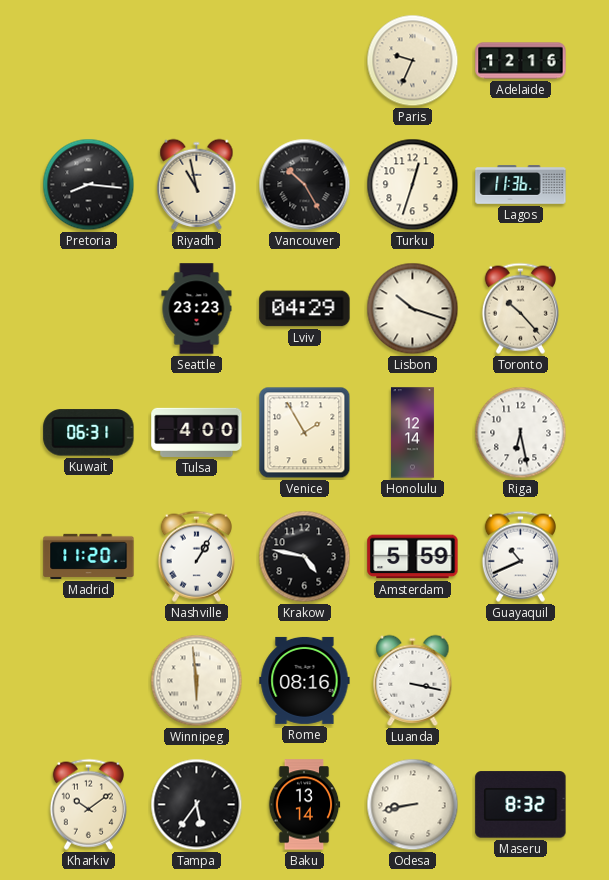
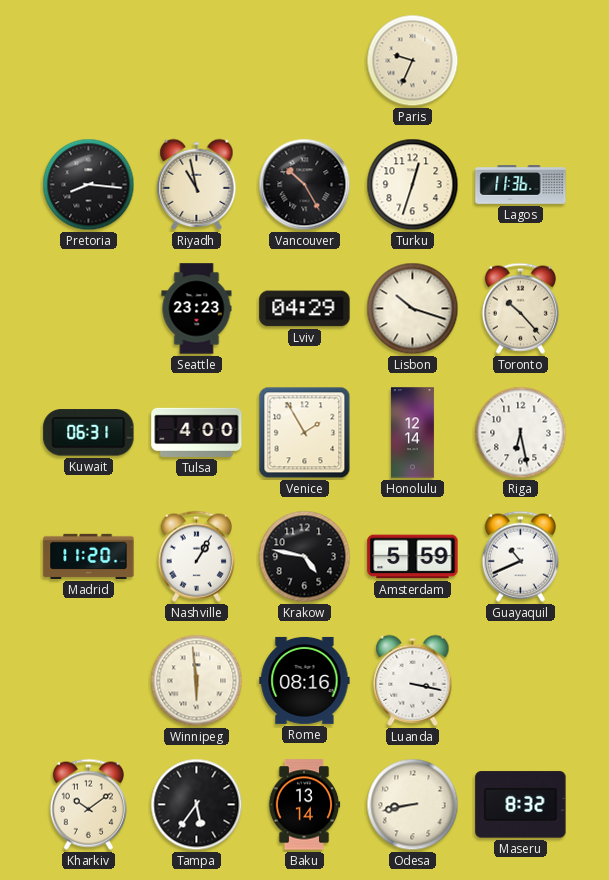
Adelaide: 12:16 -> none
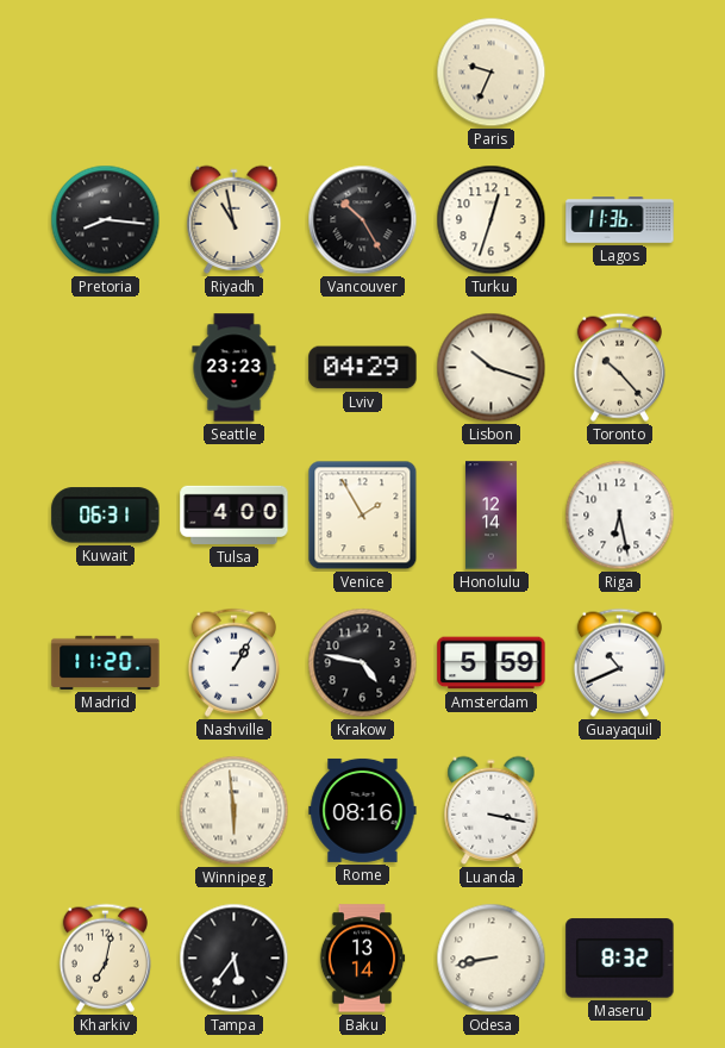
Kharkiv: 10:09 -> 7:02
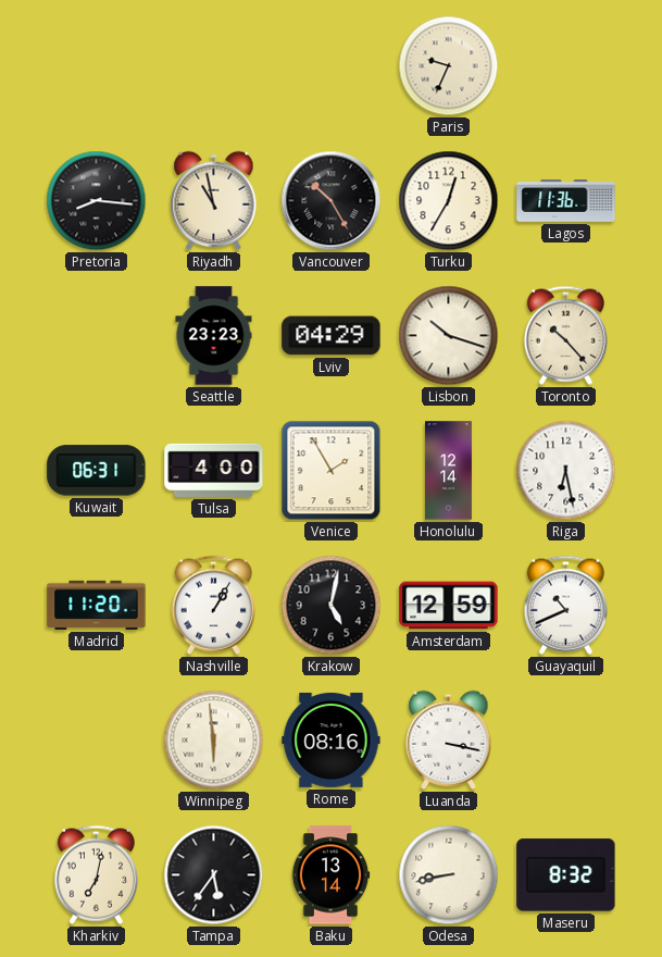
Turku: 12:33 -> 12:35
Krakow: 4:47 -> 5:02
Amsterdam: 5:59 -> 12:59
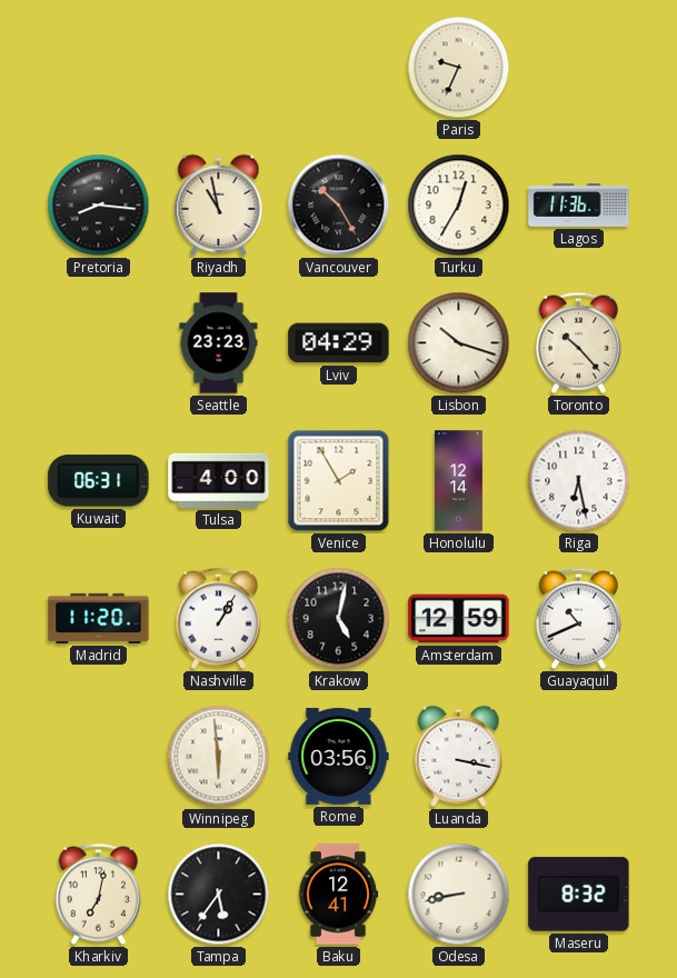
Rome: 08:16 -> 03:56
Baku: 13:14 -> 12:41
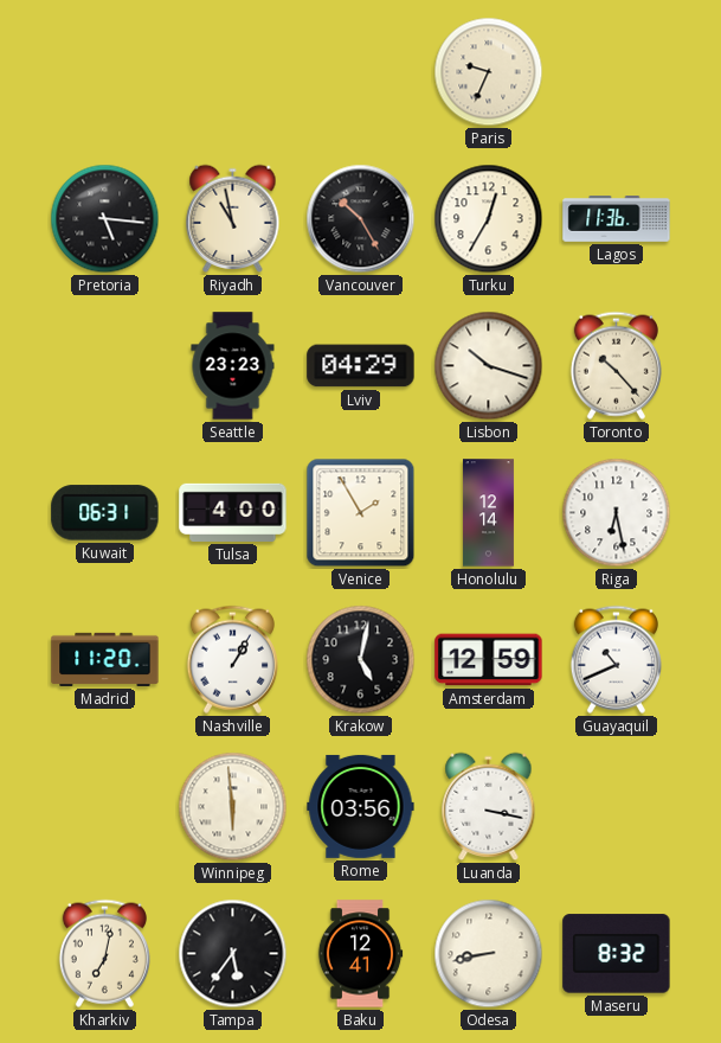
Pretoria: 8:16 -> 5:16
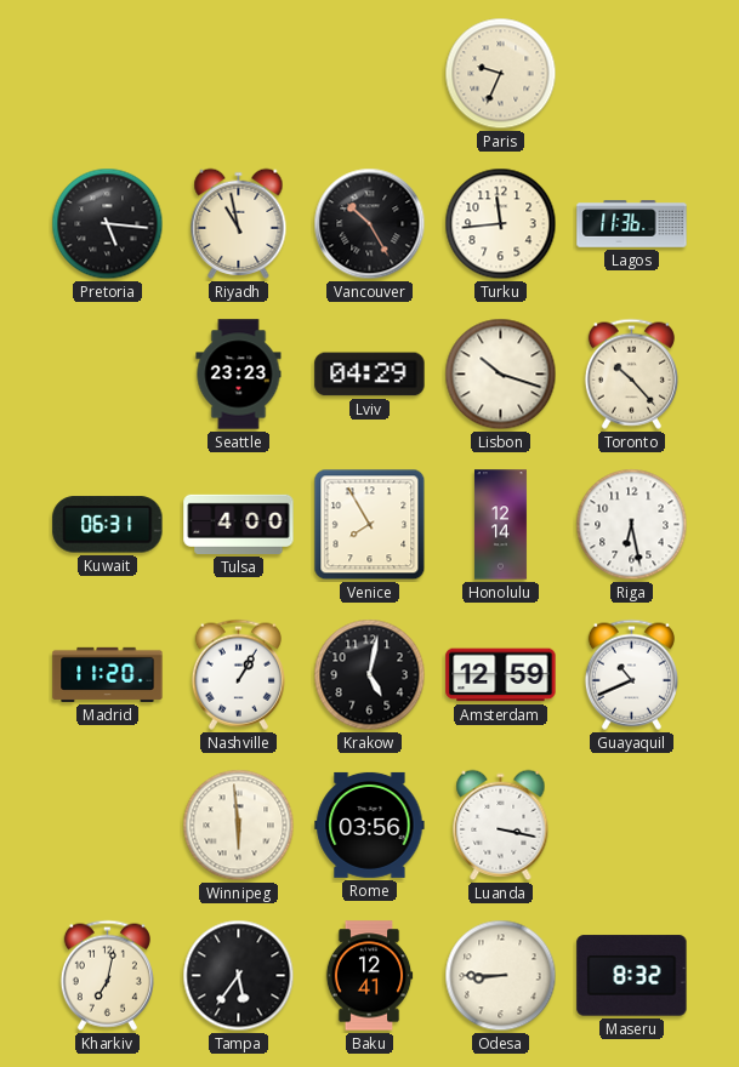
Turku: 12:35 -> 11:44
Venice: 1:55 -> 7:55
Odesa: 8:43 -> 8:45
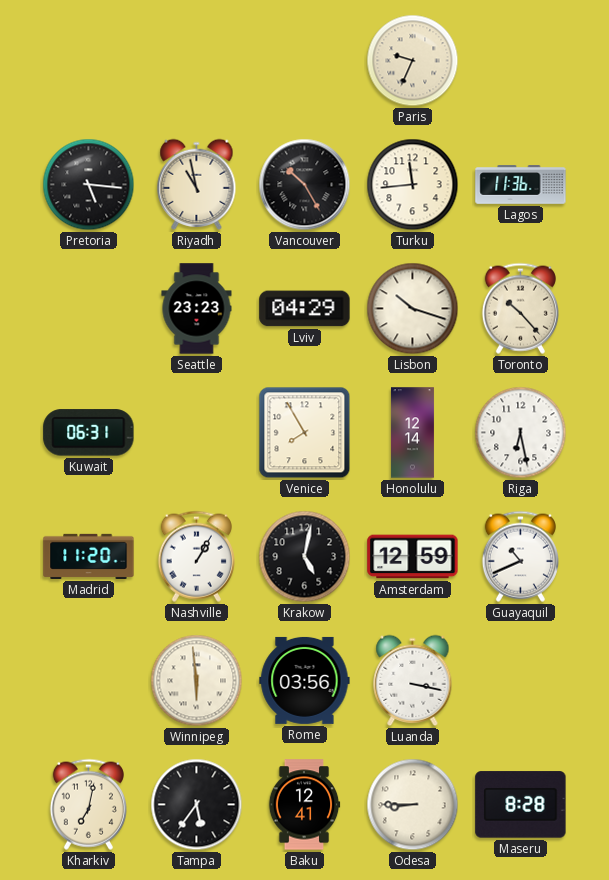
Tulsa: 4:00 -> none
Maseru: 8:32 -> 8:28
